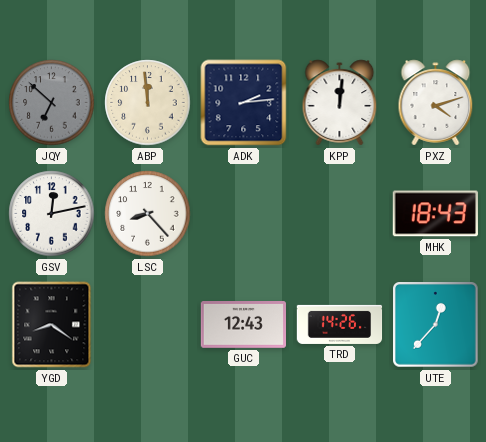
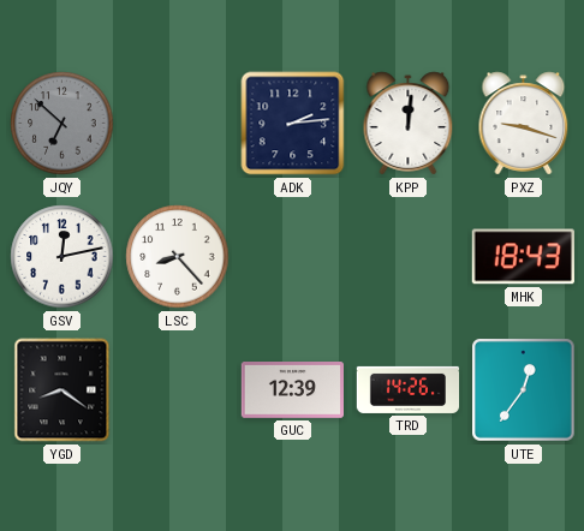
ABP: 11:59 -> none
PXZ: 4:12 -> 9:18
GUC: 12:43 -> 12:39
UTE: 12:37 -> 12:36
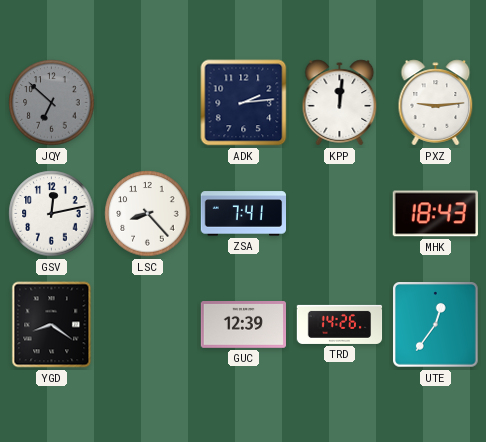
PXZ: 9:18 -> 9:14
ZSA: none -> 7:41
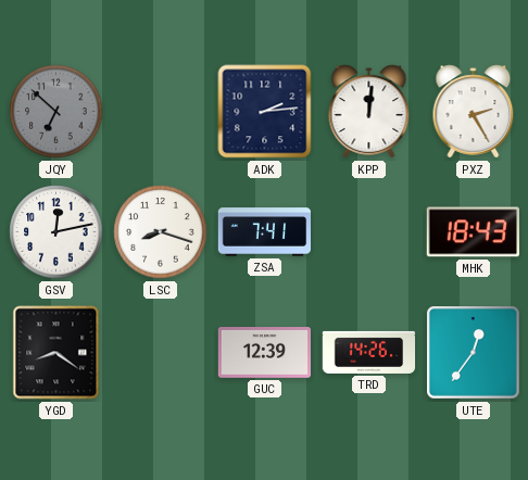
PXZ: 9:14 -> 2:25
LSC: 8:23 -> 8:18
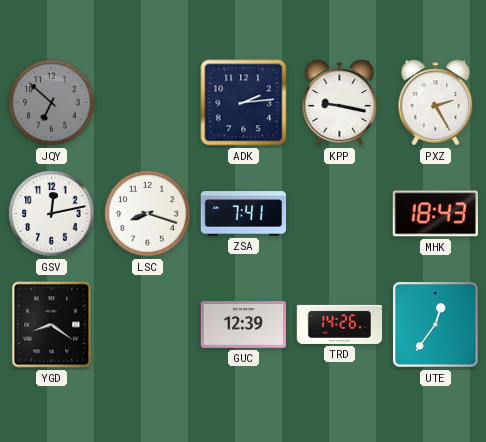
KPP: 12:01 -> 9:17
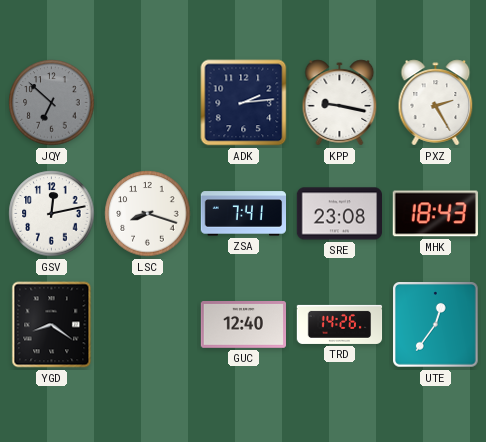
SRE: none -> 23:08
GUC: 12:39 -> 12:40
